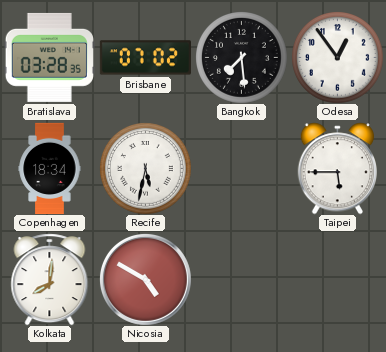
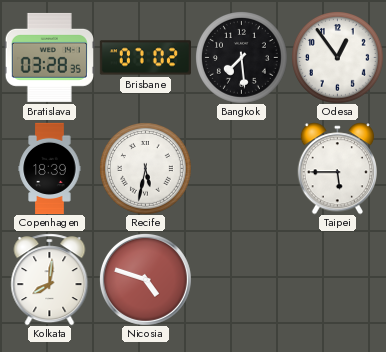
Copenhagen: 18:34 -> 18:39
Nicosia: 4:50 -> 4:48
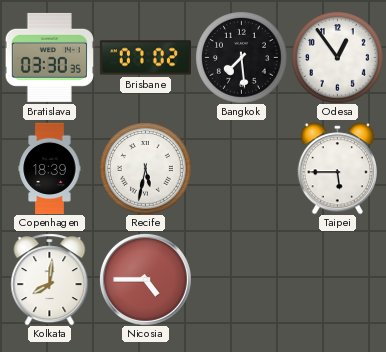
Bratislava: 03:28 -> 03:30
Nicosia: 4:48 -> 4:45
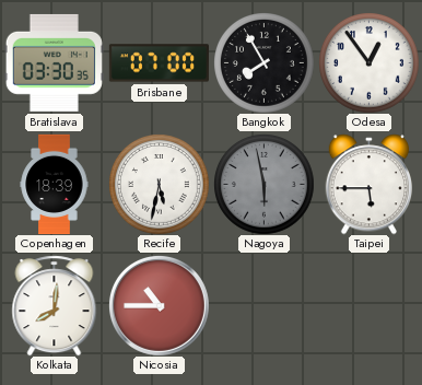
Brisbane: 07:02 -> 07:00
Bangkok: 7:29 -> 7:55
Nagoya: none -> 5:58
Nicosia: 4:45 -> 10:45
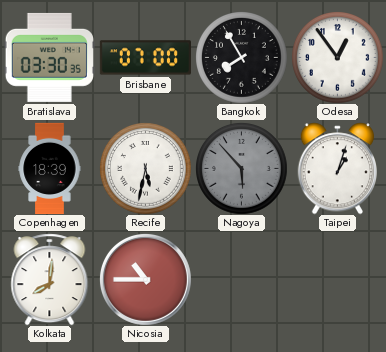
Nagoya: 5:58 -> 5:53
Taipei: 5:45 -> 1:03
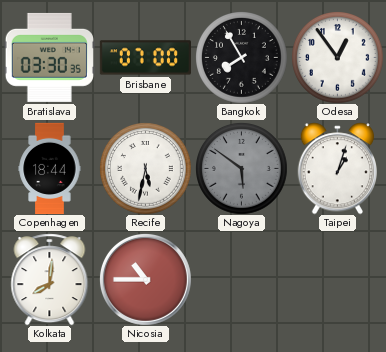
Copenhagen: 18:39 -> 18:44
Nagoya: 5:53 -> 5:51
